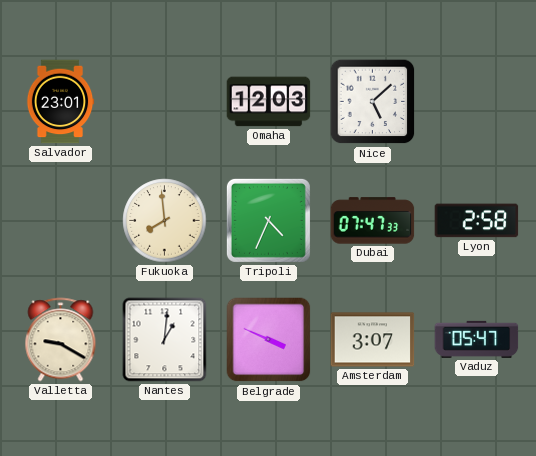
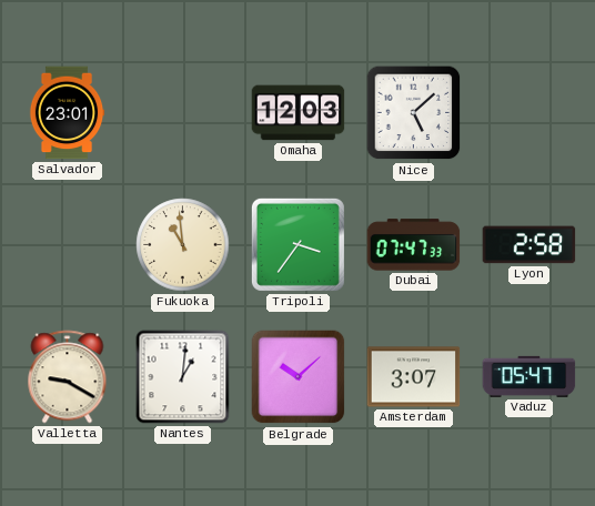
Fukuoka: 7:59 -> 10:59
Tripoli: 4:34 -> 3:36
Belgrade: 3:49 -> 10:08
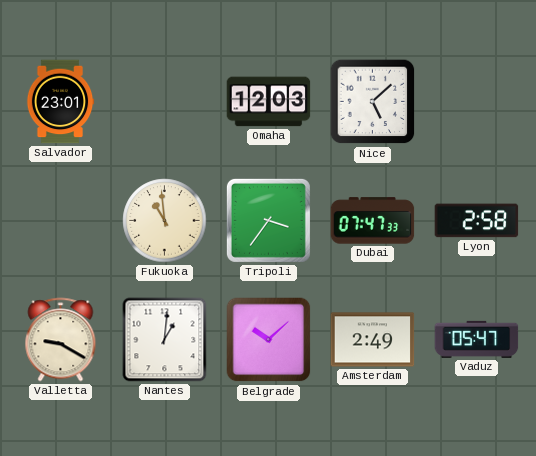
Amsterdam: 3:07 -> 2:49
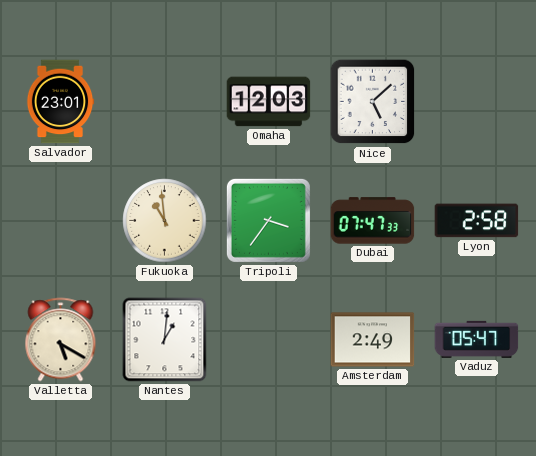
Valletta: 9:20 -> 5:20
Belgrade: 10:08 -> none
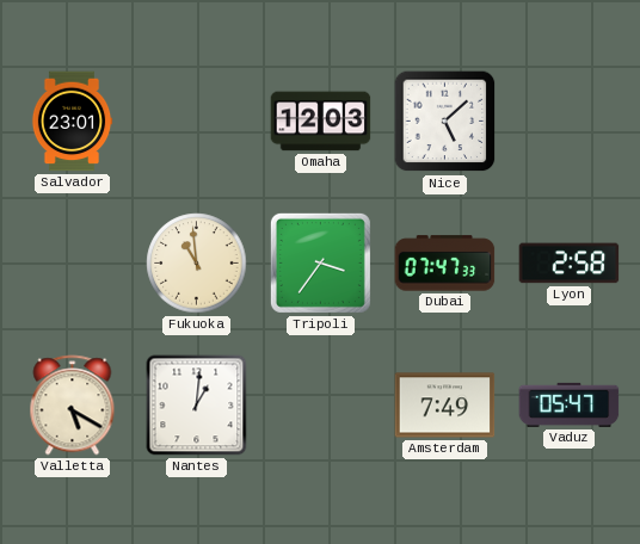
Amsterdam: 2:49 -> 7:49
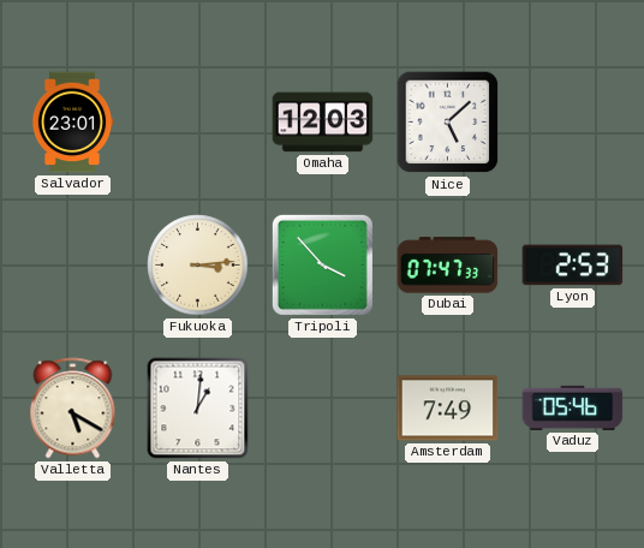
Fukuoka: 10:59 -> 3:14
Tripoli: 3:36 -> 3:53
Lyon: 2:58 -> 2:53
Vaduz: 05:47 -> 05:46
